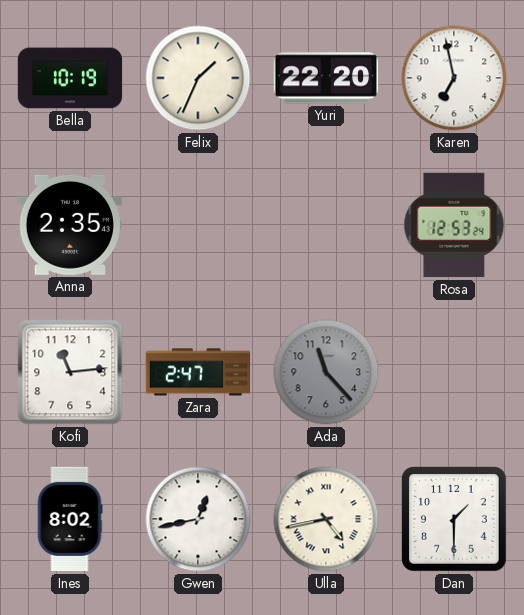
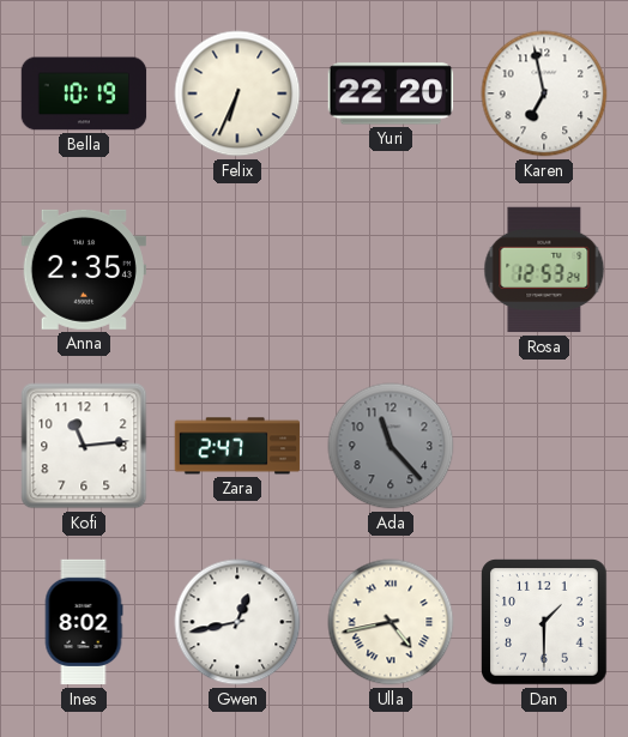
Felix: 1:34 -> 6:34
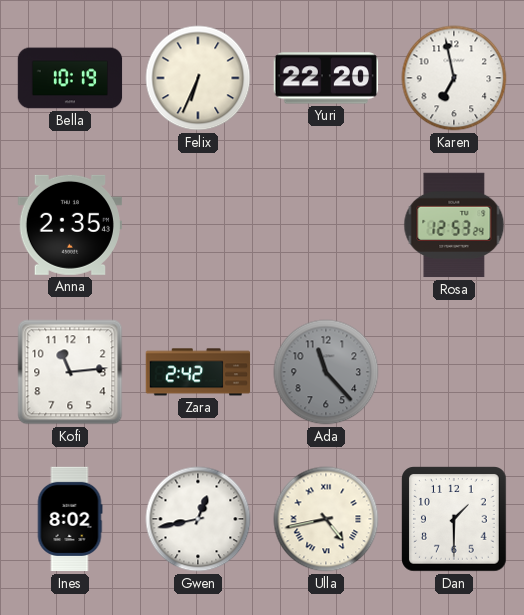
Zara: 2:47 -> 2:42
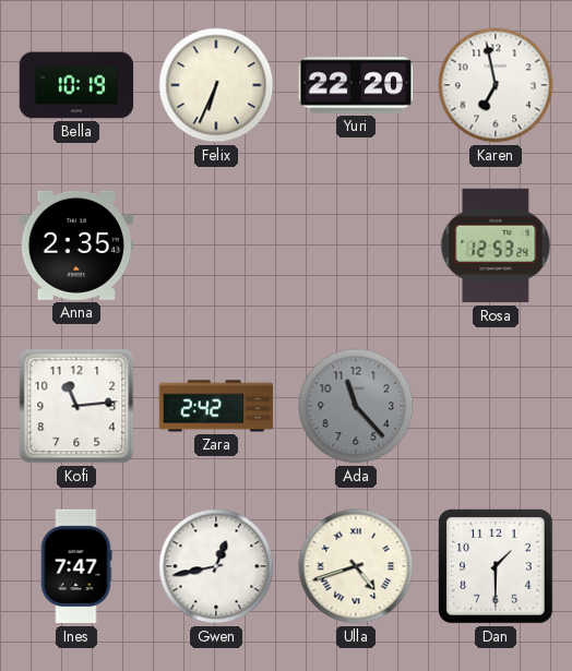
Ines: 8:02 -> 7:47
Ulla: 4:43 -> 4:42
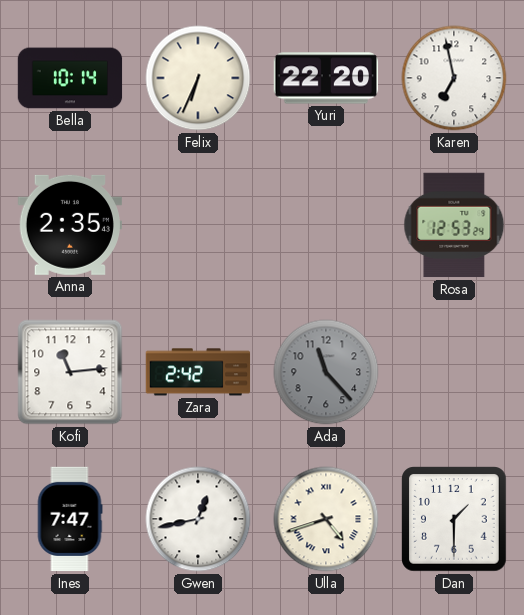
Bella: 10:19 -> 10:14
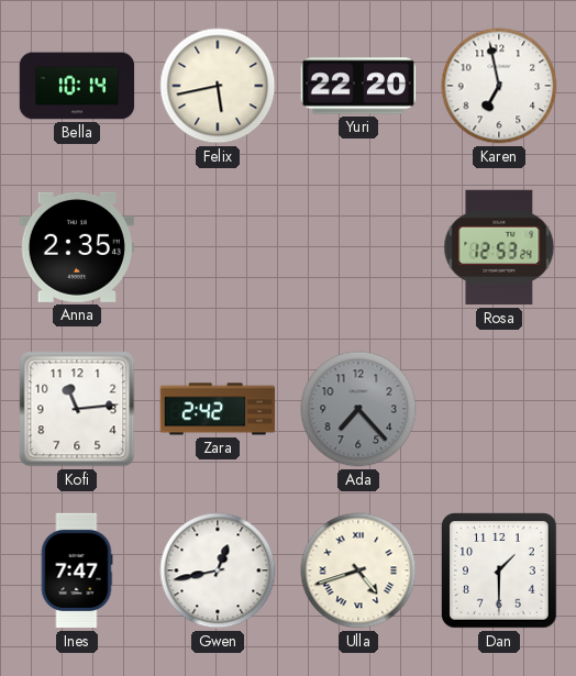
Felix: 6:34 -> 5:43
Ada: 11:23 -> 7:23
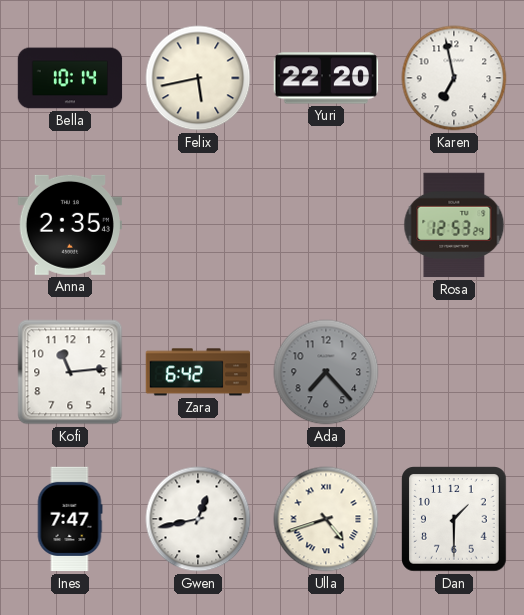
Zara: 2:42 -> 6:42
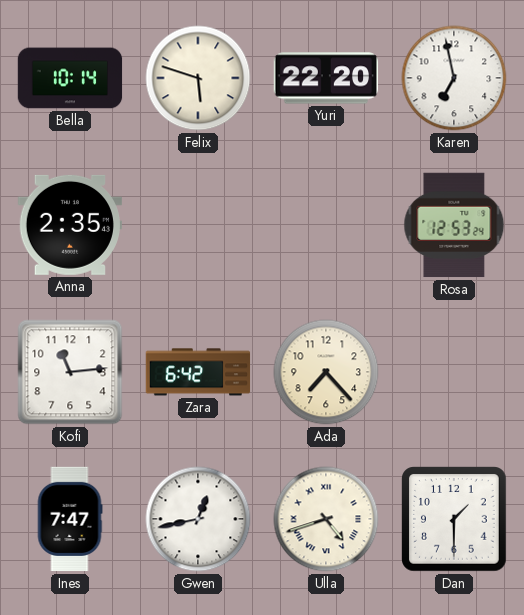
Felix: 5:43 -> 5:48
Ada dial: grey -> cream
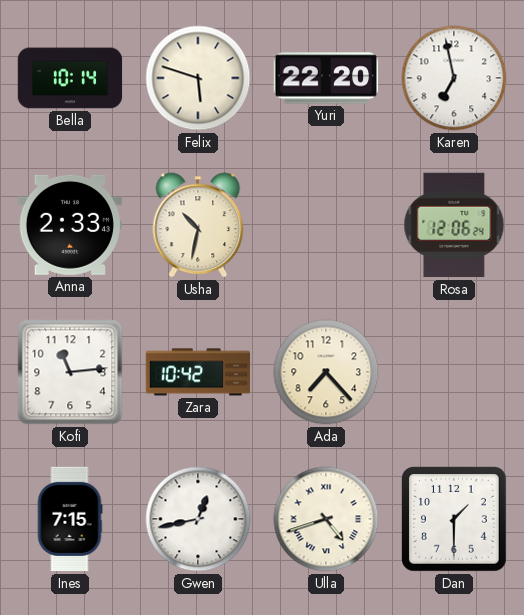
Anna: 2:35 -> 2:33
Usha: none -> 10:32
Rosa: 12:53 -> 12:06
Zara: 6:42 -> 10:42
Ines: 7:47 -> 7:15
